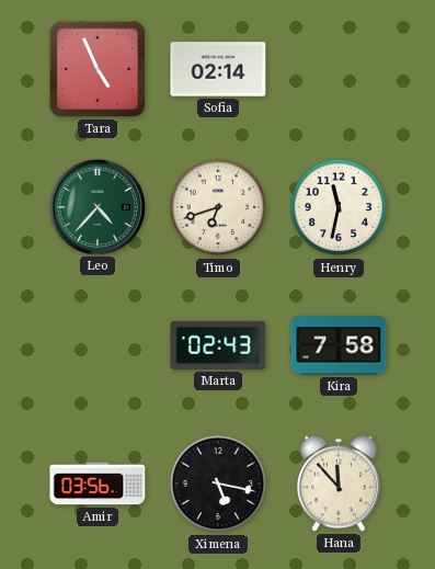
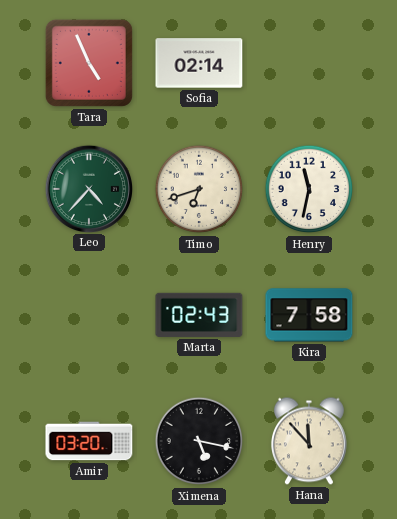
Amir: 03:56 -> 03:20
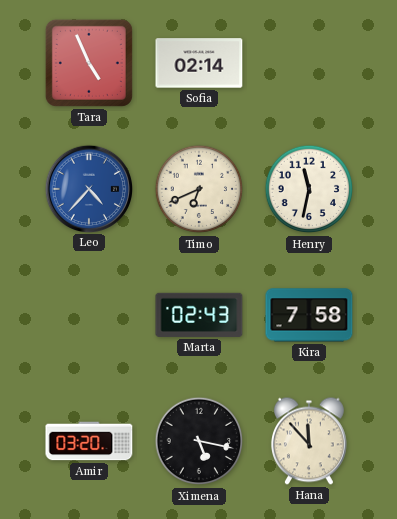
Leo dial: green -> blue
Timo: 6:42 -> 6:41
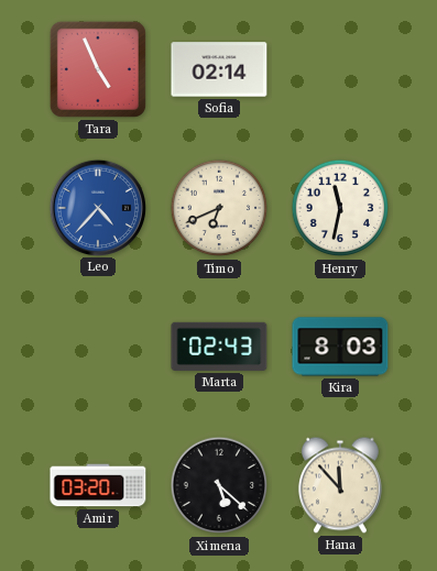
Kira: 7:58 -> 8:03
Ximena: 5:17 -> 5:22
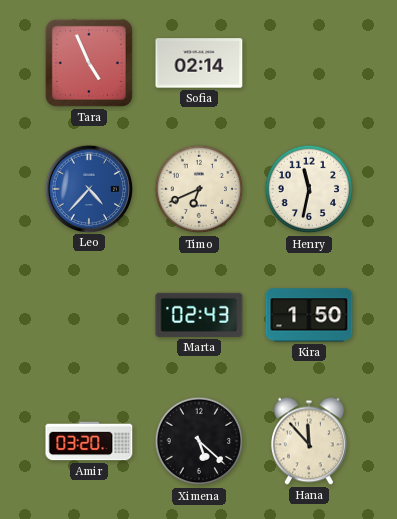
Kira: 8:03 -> 1:50
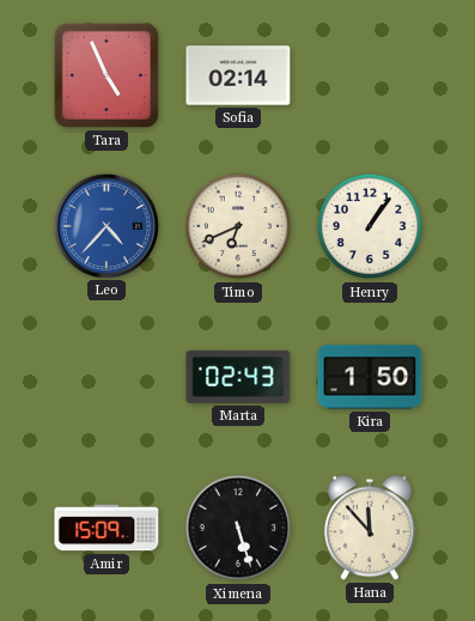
Henry: 11:32 -> 1:06
Amir: 03:20 -> 15:09
Ximena: 5:22 -> 5:27
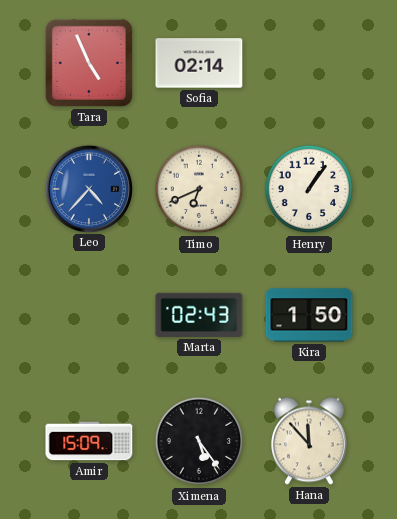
Ximena: 5:27 -> 5:24
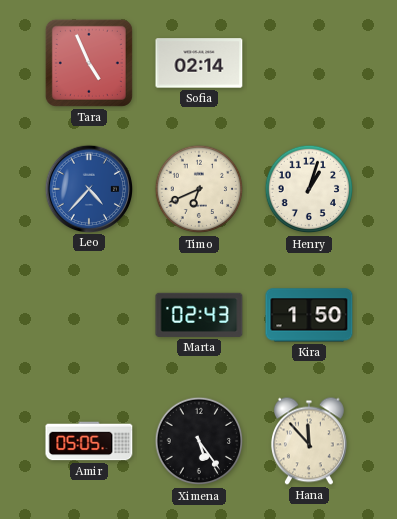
Henry: 1:06 -> 1:03
Amir: 15:09 -> 05:05
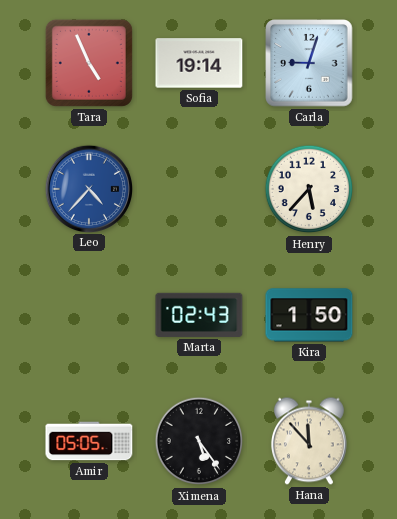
Sofia: 02:14 -> 19:14
Carla: none -> 9:03
Timo: 6:41 -> none
Henry: 1:03 -> 5:37
